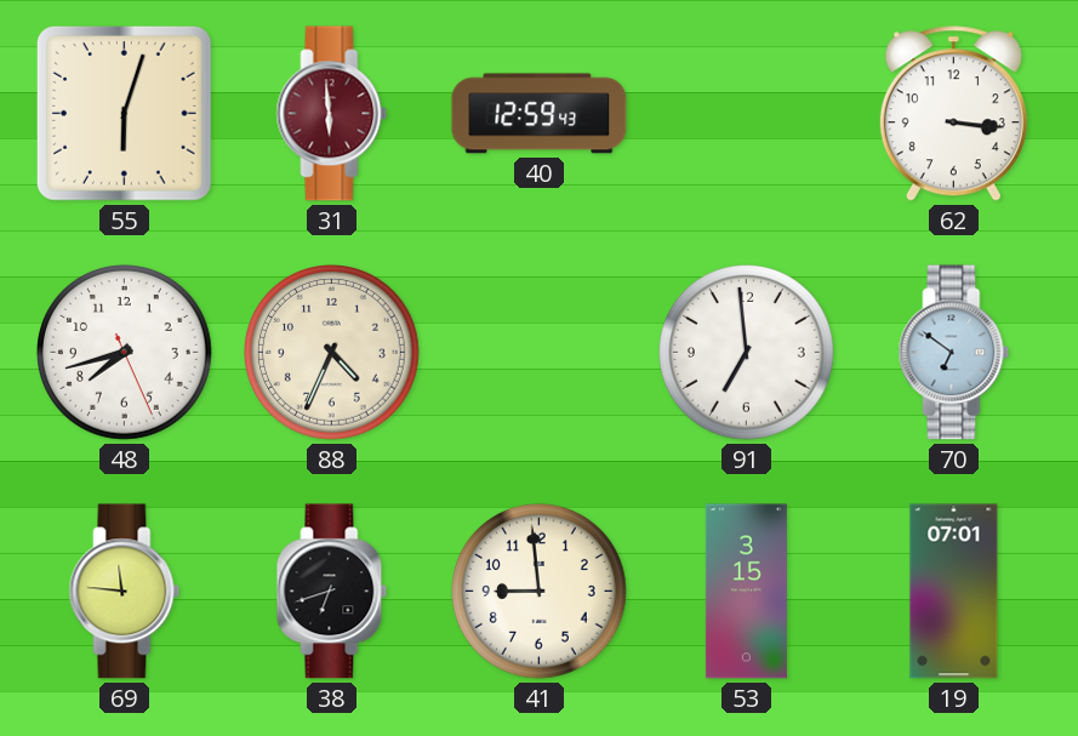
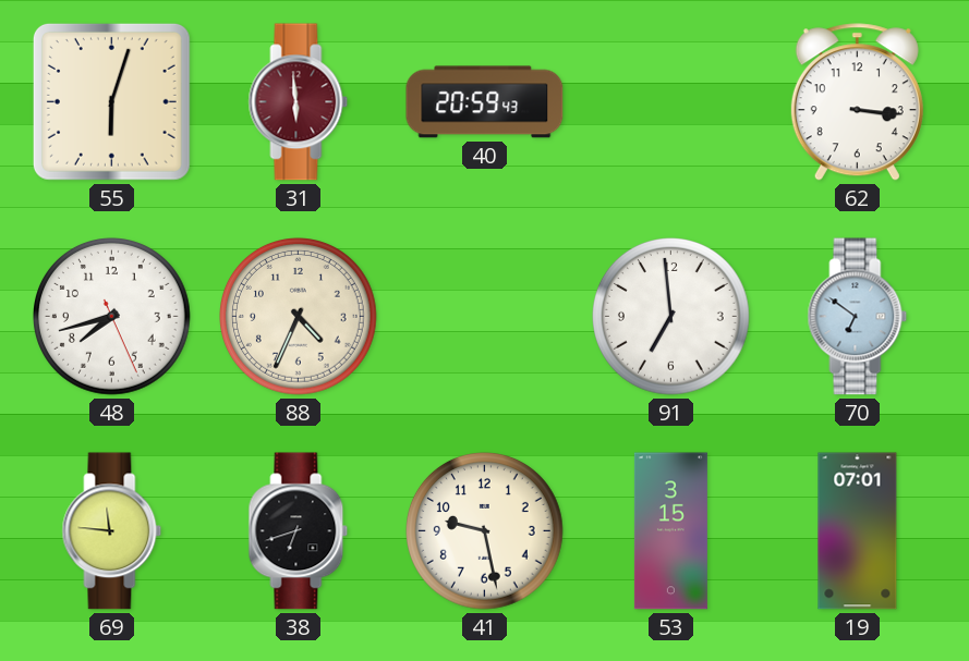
40: 12:59 -> 20:59
41: 8:59 -> 9:28
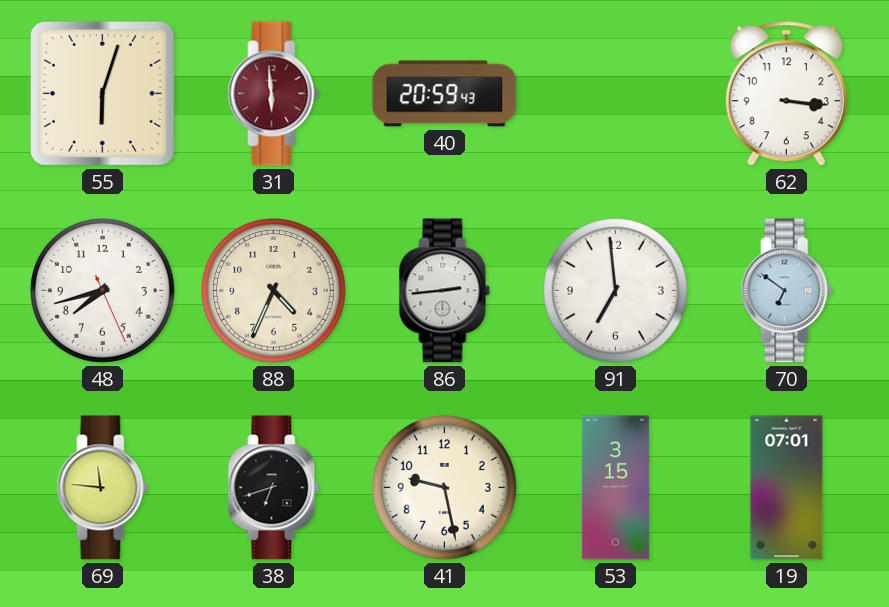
86: none -> 2:44
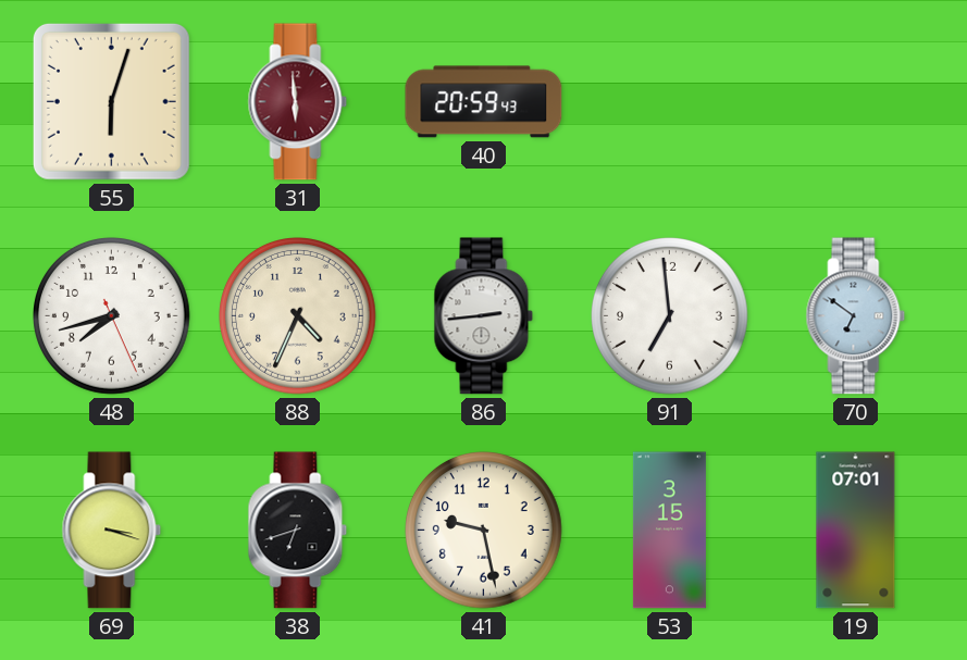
62: 3:16 -> none
69: 11:46 -> 3:18
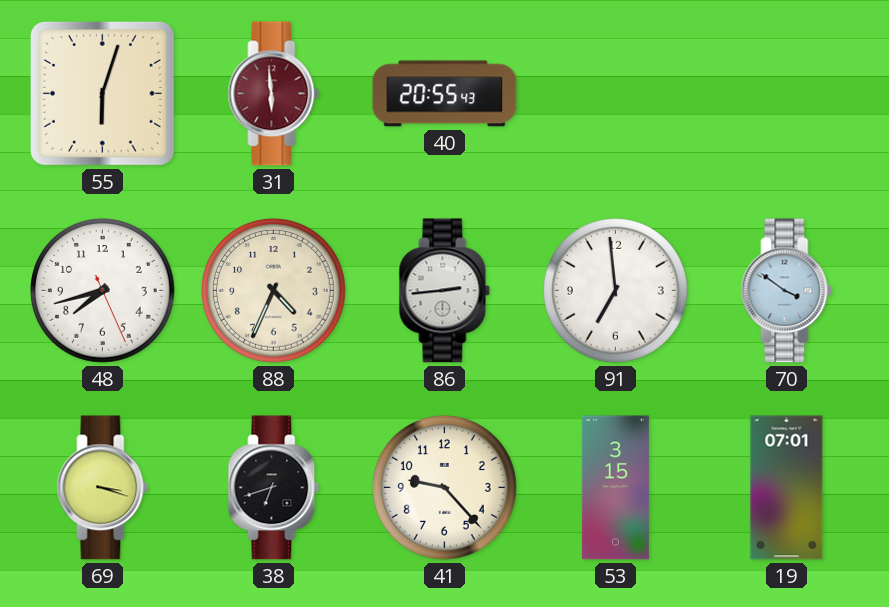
40: 20:59 -> 20:55
70: 6:51 -> 3:51
41: 9:28 -> 9:23
